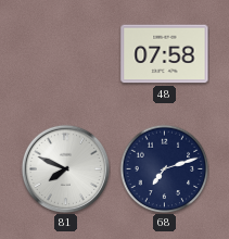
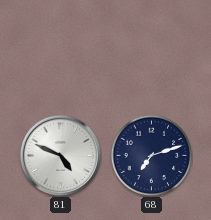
48: 07:58 -> none
81: 7:49 -> 4:49
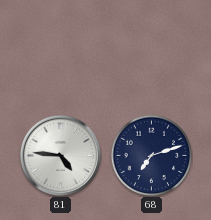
81: 4:49 -> 4:46
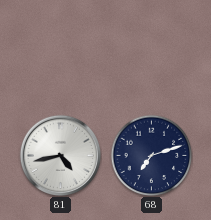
81: 4:46 -> 4:43
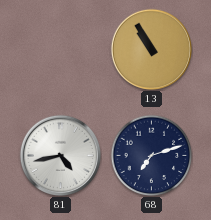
13: none -> 10:55
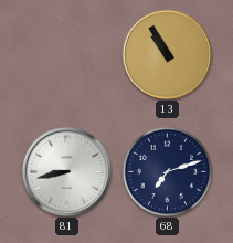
81: 4:43 -> 8:43
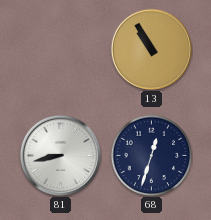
68: 7:12 -> 12:33
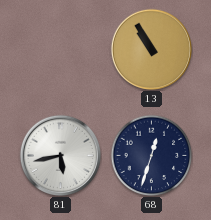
81: 8:43 -> 5:43
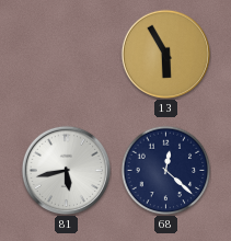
13: 10:55 -> 5:55
68: 12:33 -> 12:22
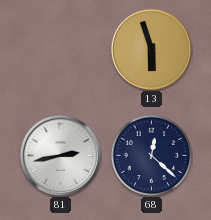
13: 5:55 -> 5:57
81: 5:43 -> 2:43
